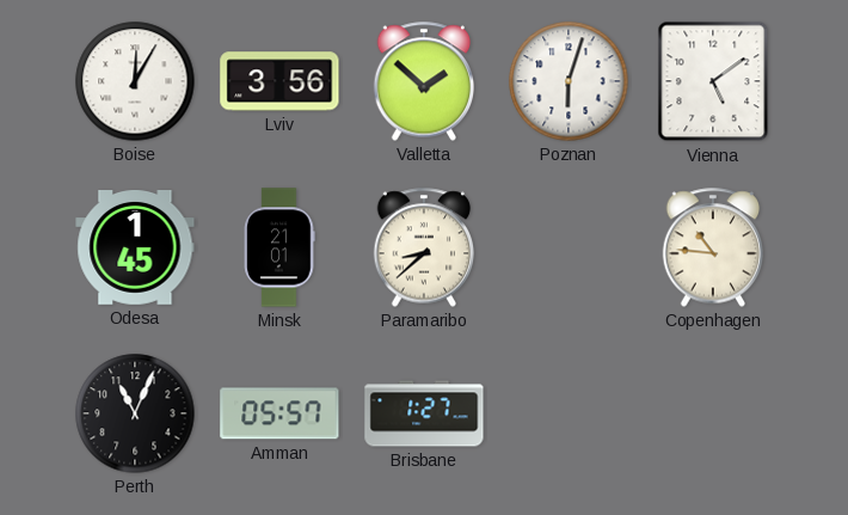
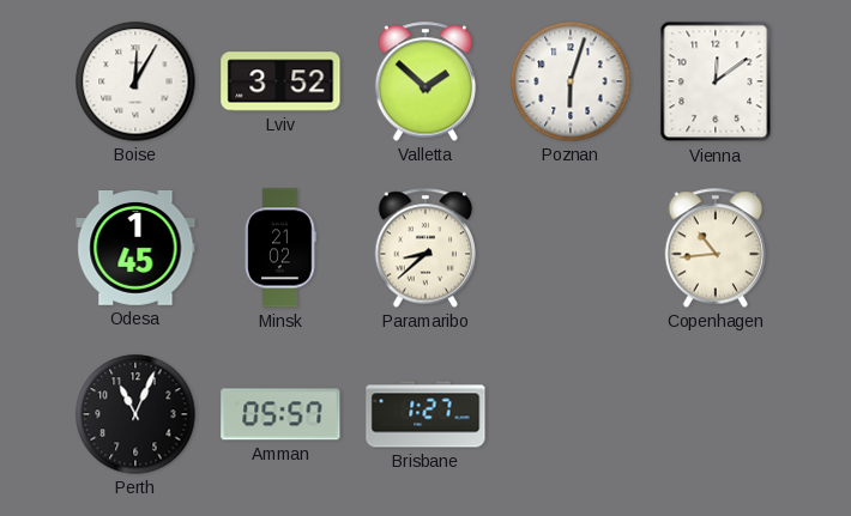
Lviv: 3:56 -> 3:52
Vienna: 5:09 -> 12:09
Minsk: 21:01 -> 21:02
Copenhagen: 10:46 -> 10:44
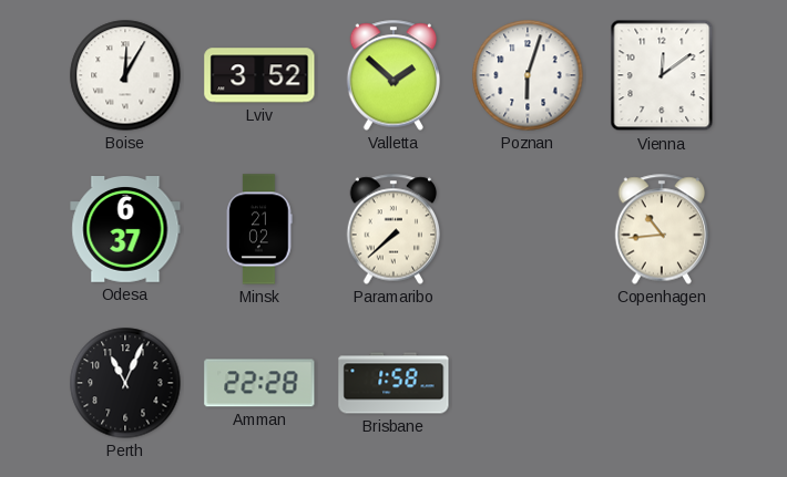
Odesa: 1:45 -> 6:37
Paramaribo: 8:38 -> 7:38
Amman: 05:57 -> 22:28
Brisbane: 1:27 -> 1:58
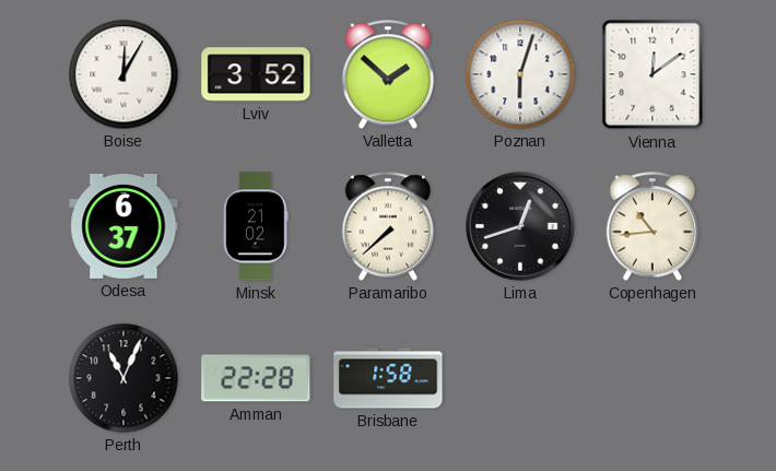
Lima: none -> 12:42
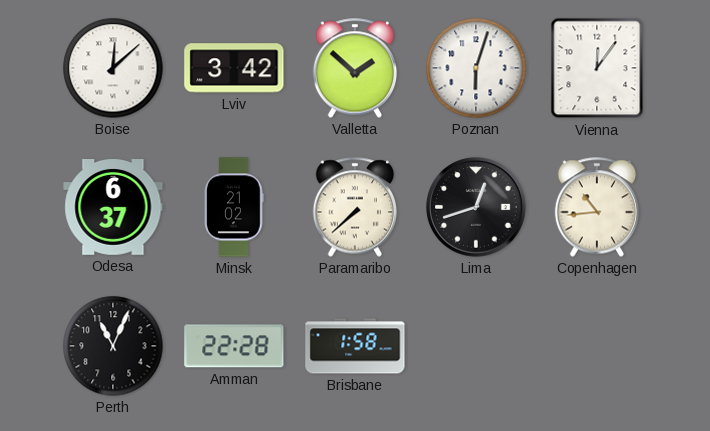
Boise: 12:05 -> 12:08
Lviv: 3:52 -> 3:42
Vienna: 12:09 -> 12:06
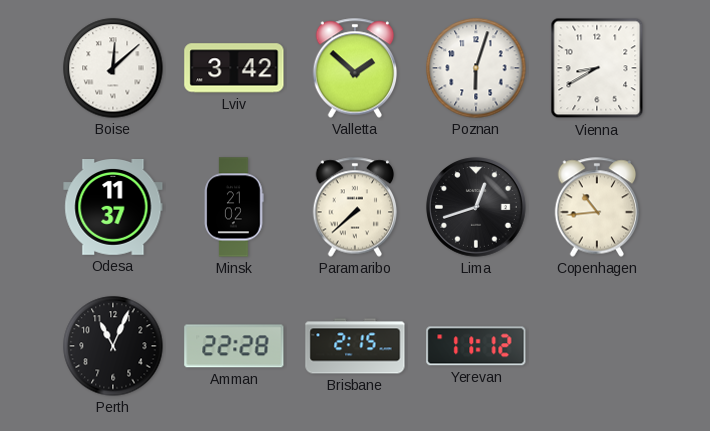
Vienna: 12:06 -> 8:40
Odesa: 6:37 -> 11:37
Brisbane: 1:58 -> 2:15
Yerevan: none -> 11:12
